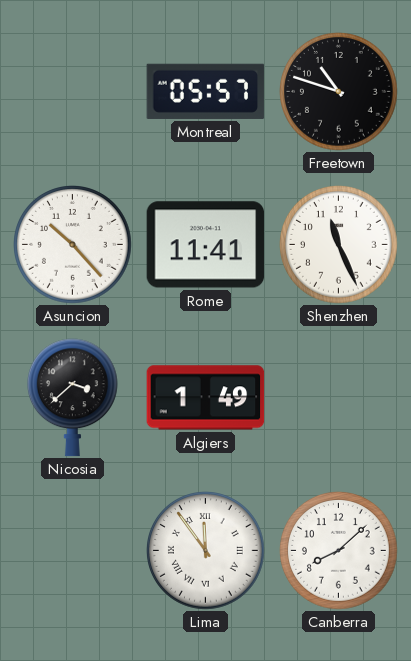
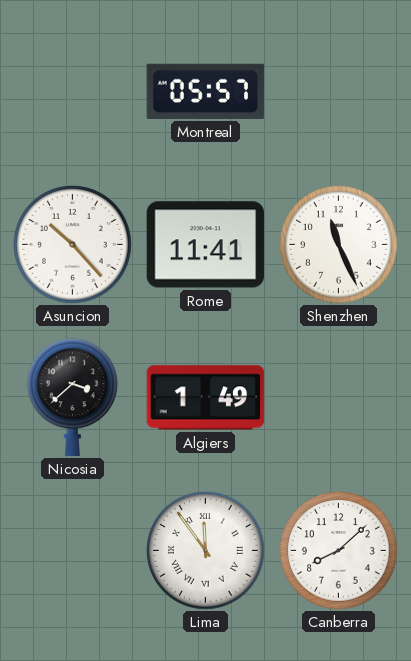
Freetown: 10:48 -> none
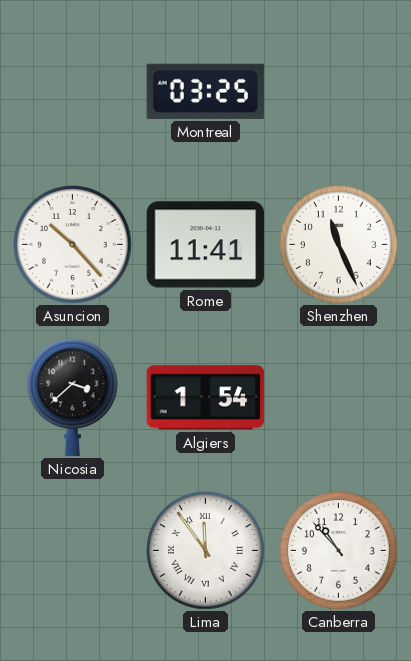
Montreal: 05:57 -> 03:25
Algiers: 1:49 -> 1:54
Canberra: 8:08 -> 10:53
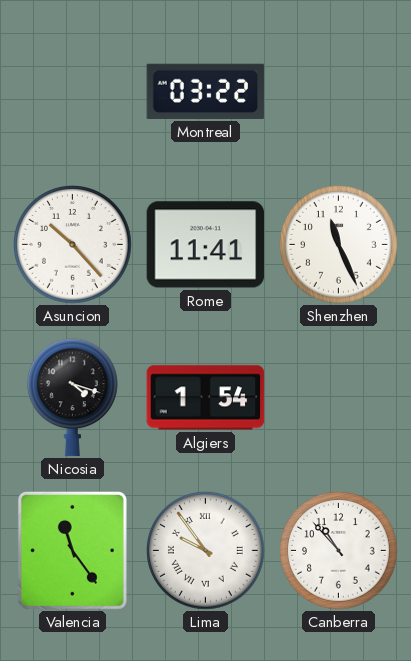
Montreal: 03:25 -> 03:22
Nicosia: 3:38 -> 4:18
Valencia: none -> 11:24
Lima: 11:54 -> 9:54
